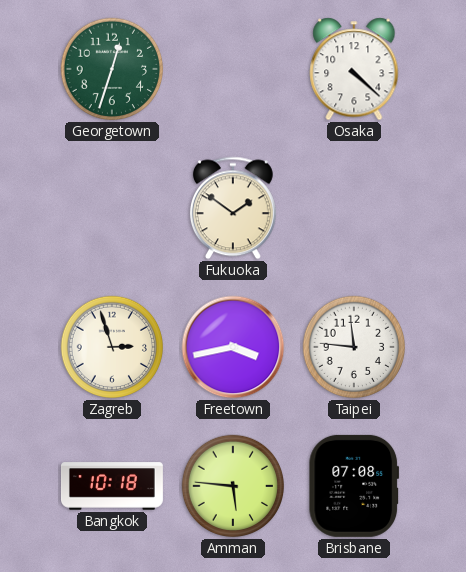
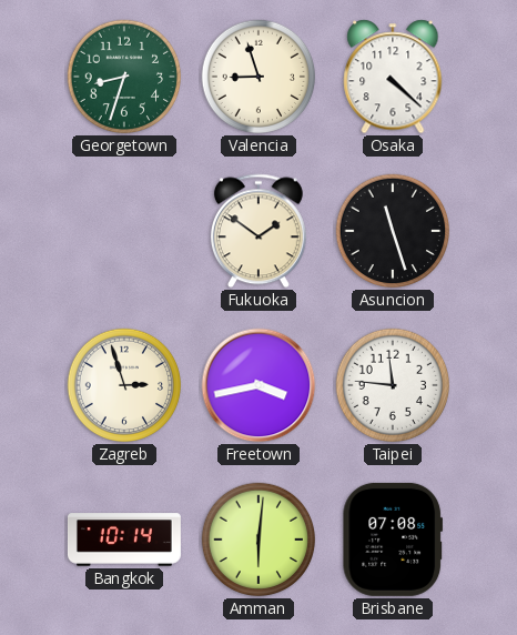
Georgetown: 12:33 -> 8:33
Valencia: none -> 8:57
Asuncion: none -> 11:27
Bangkok: 10:18 -> 10:14
Amman: 5:46 -> 6:01
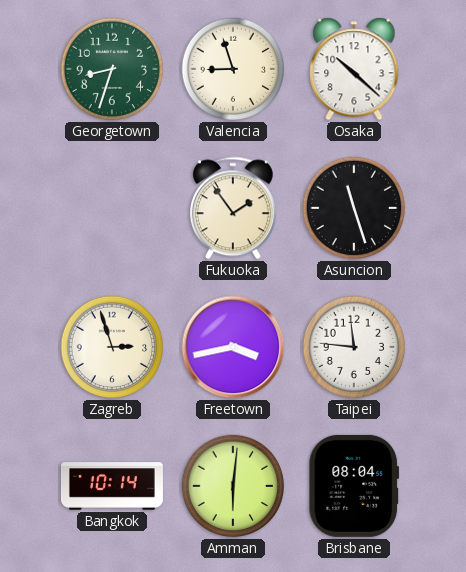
Osaka: 4:22 -> 10:22
Fukuoka: 1:51 -> 1:54
Brisbane: 07:08 -> 08:04
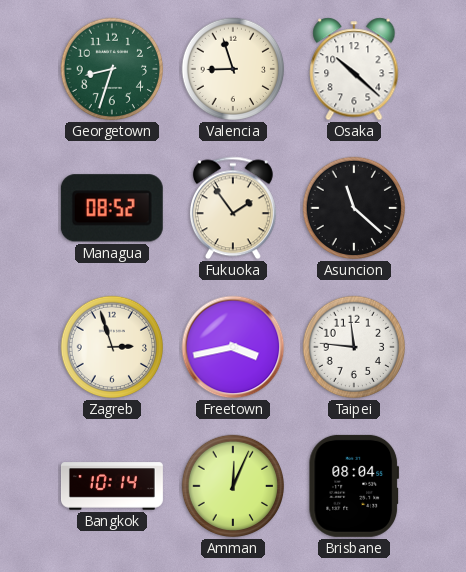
Managua: none -> 08:52
Asuncion: 11:27 -> 11:22
Amman: 6:01 -> 12:04
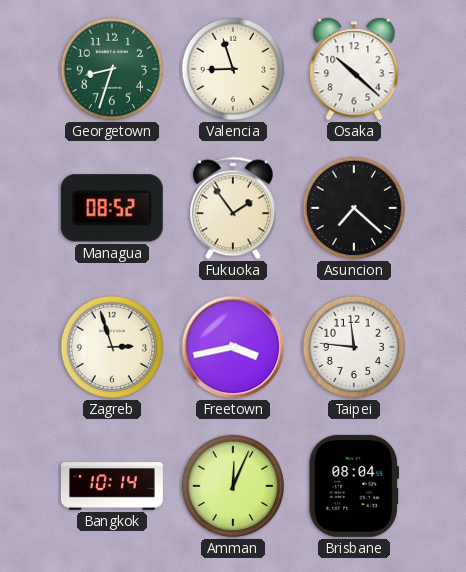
Asuncion: 11:22 -> 7:22
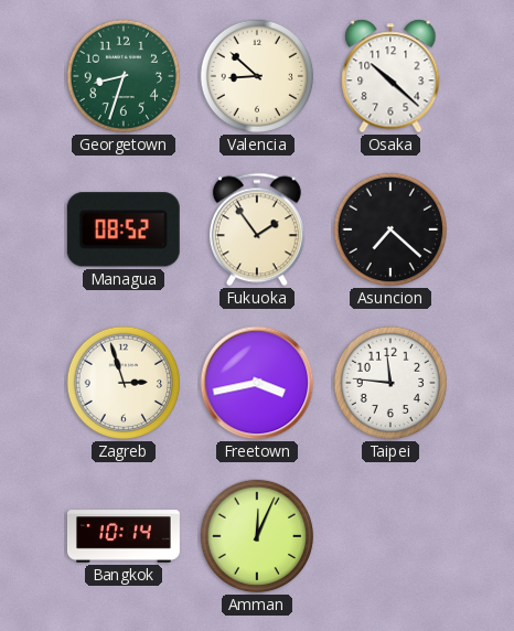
Valencia: 8:57 -> 8:52
Brisbane: 08:04 -> none
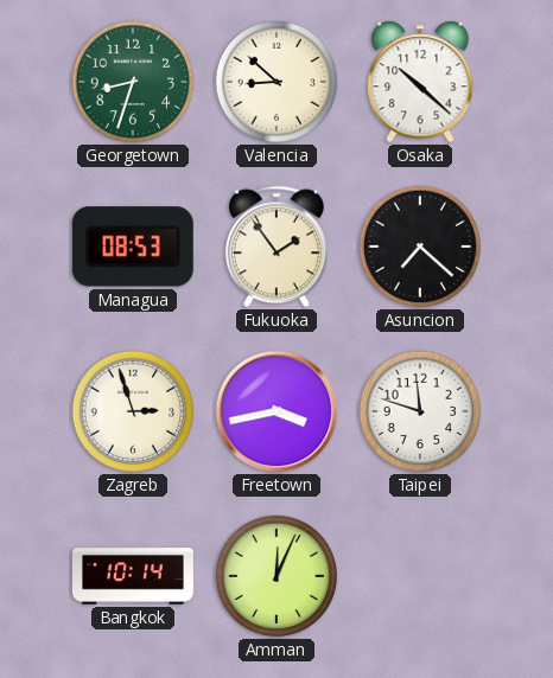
Managua: 08:52 -> 08:53
Taipei: 11:46 -> 11:48
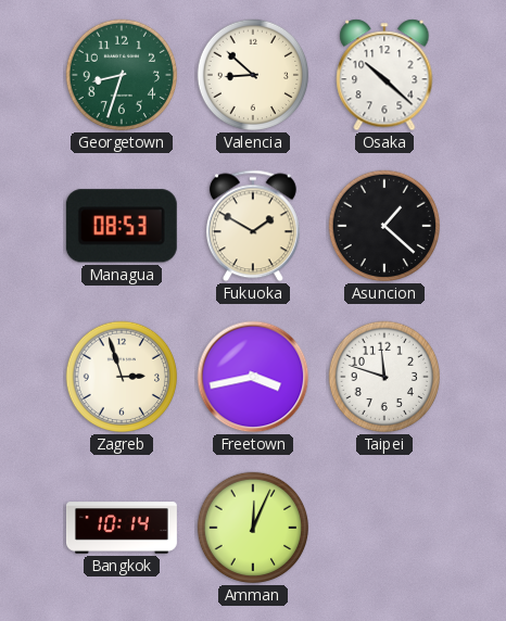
Fukuoka: 1:54 -> 1:50
Asuncion: 7:22 -> 1:22
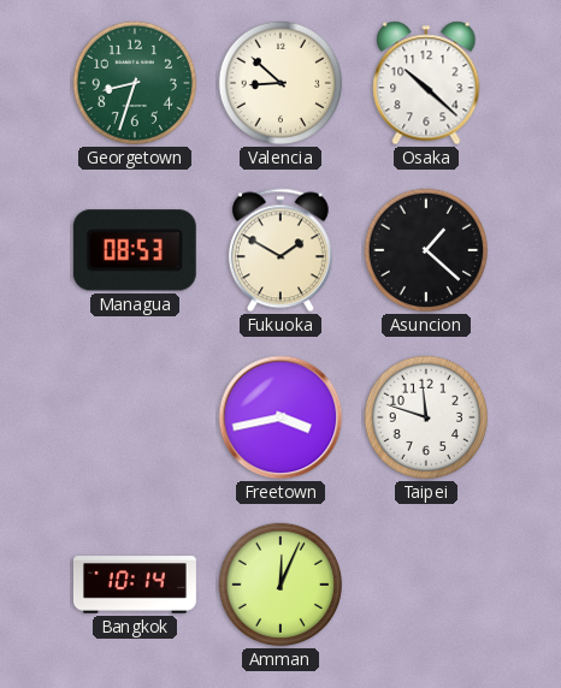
Zagreb: 2:57 -> none
